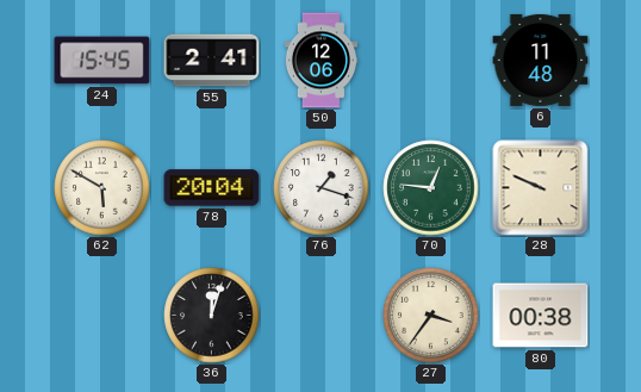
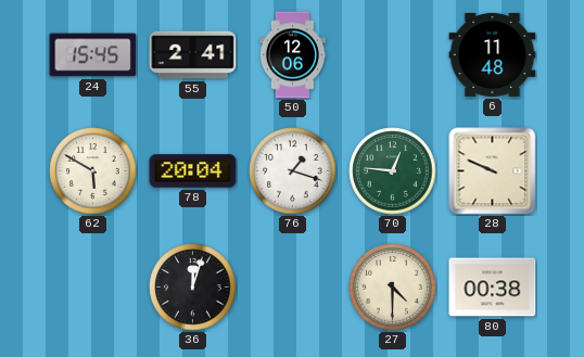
27: 3:36 -> 4:30
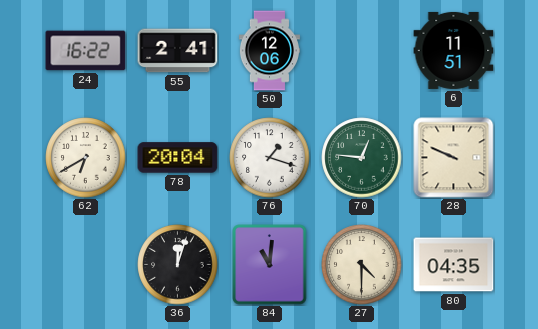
24: 15:45 -> 16:22
6: 11:48 -> 11:51
62: 5:50 -> 6:40
84: none -> 11:01
80: 00:38 -> 04:35
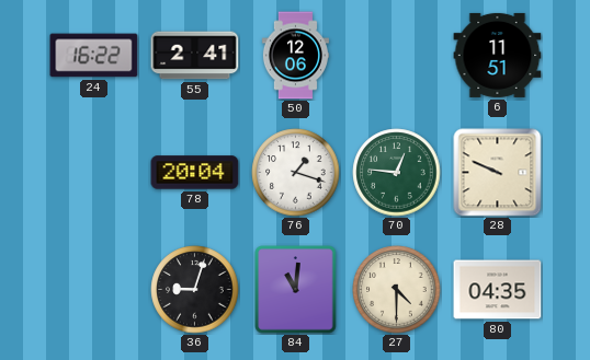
62: 6:40 -> none
36: 12:03 -> 9:03
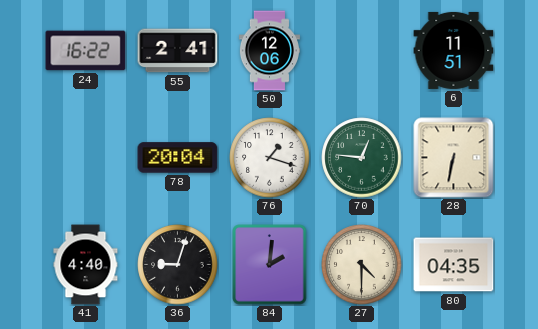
28: 9:49 -> 6:32
41: none -> 4:40
84: 11:01 -> 2:01
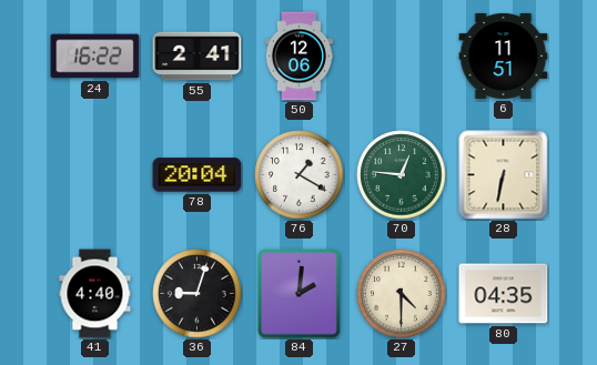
76: 1:18 -> 1:20
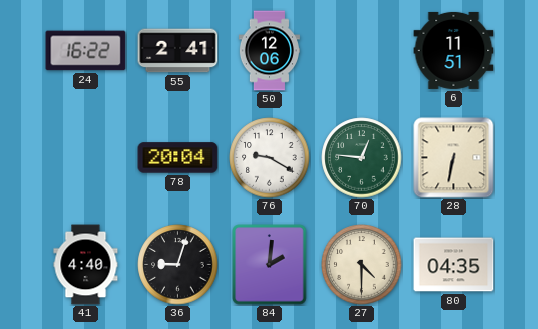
76: 1:20 -> 9:20
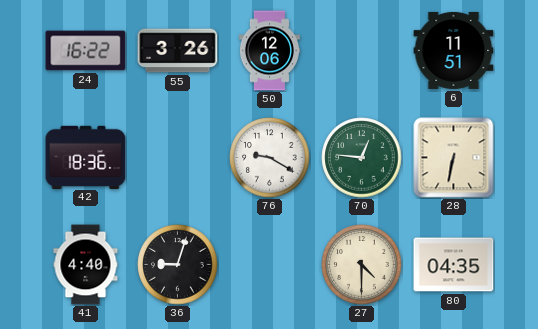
55: 2:41 -> 3:26
42: none -> 18:36
78: 20:04 -> none
84: 2:01 -> none
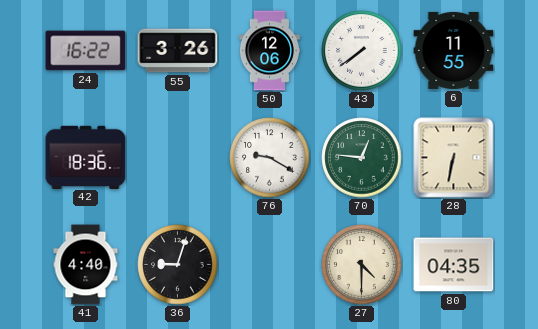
43: none -> 7:39
6: 11:51 -> 11:55
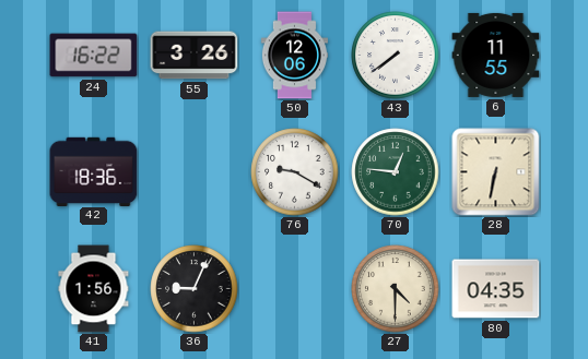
41: 4:40 -> 1:56
36: 9:03 -> 9:04
